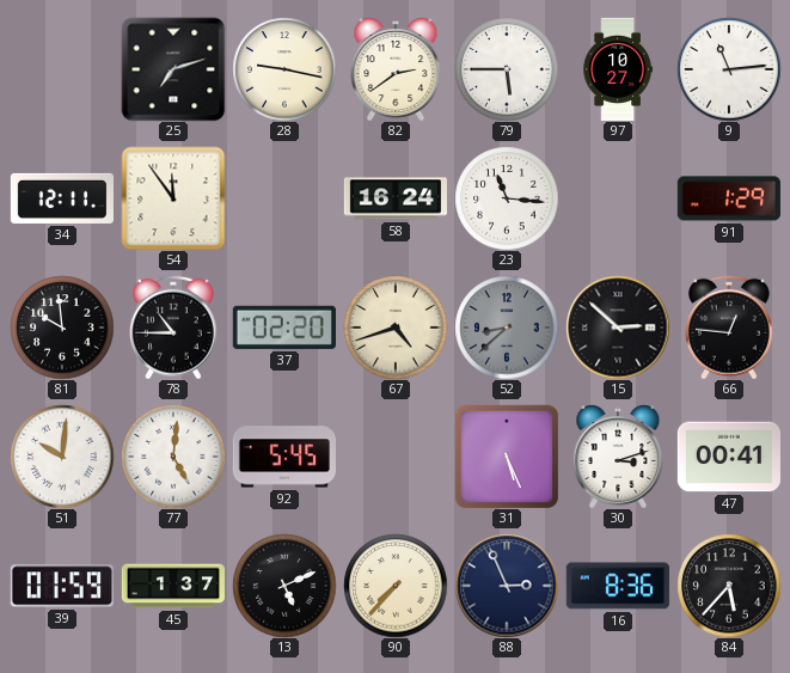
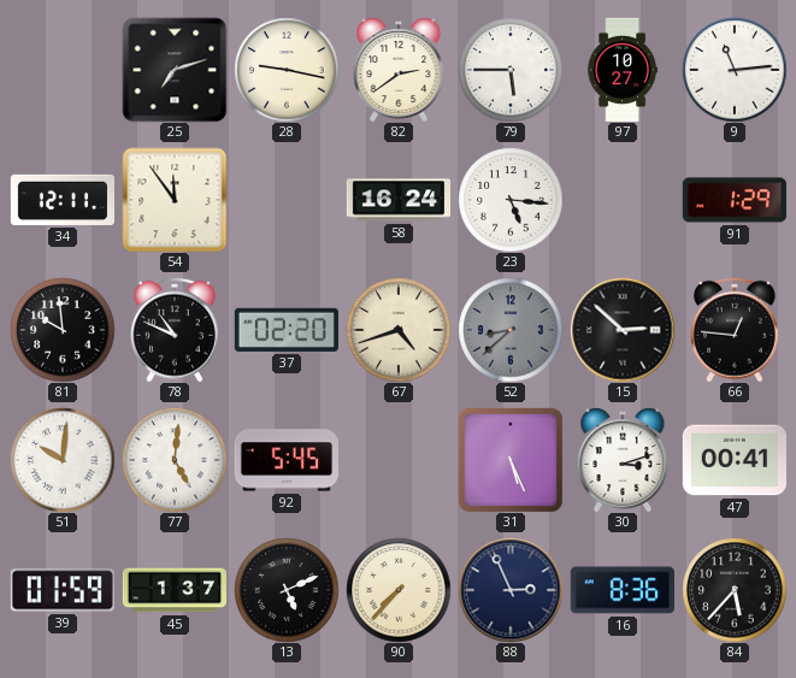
23: 11:16 -> 5:16
78: 10:45 -> 10:49
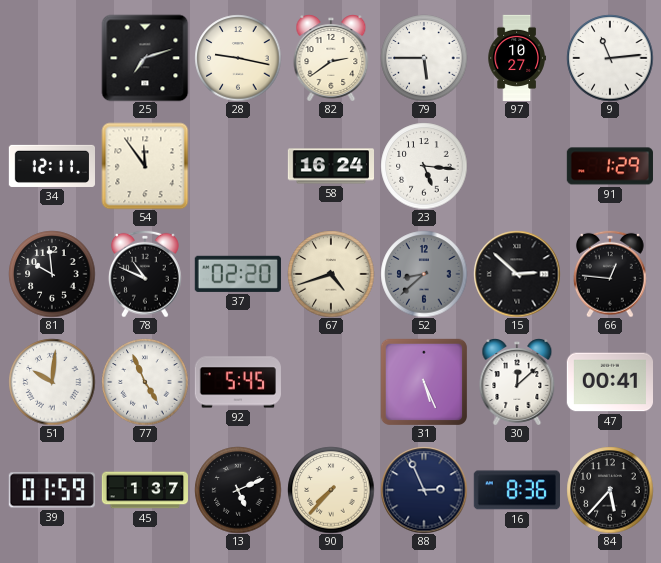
77: 5:01 -> 4:56
30: 3:12 -> 12:08
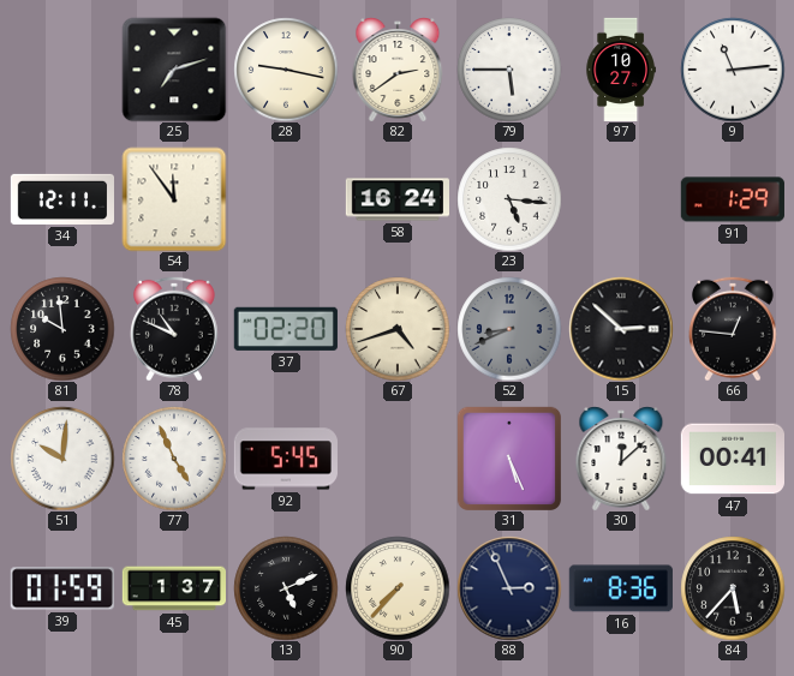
52: 8:38 -> 8:41
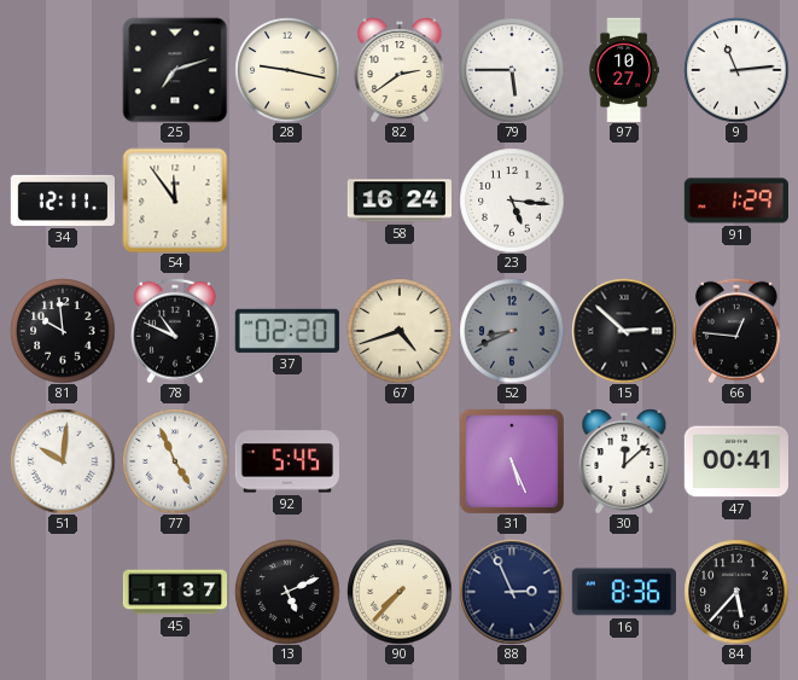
39: 01:59 -> none
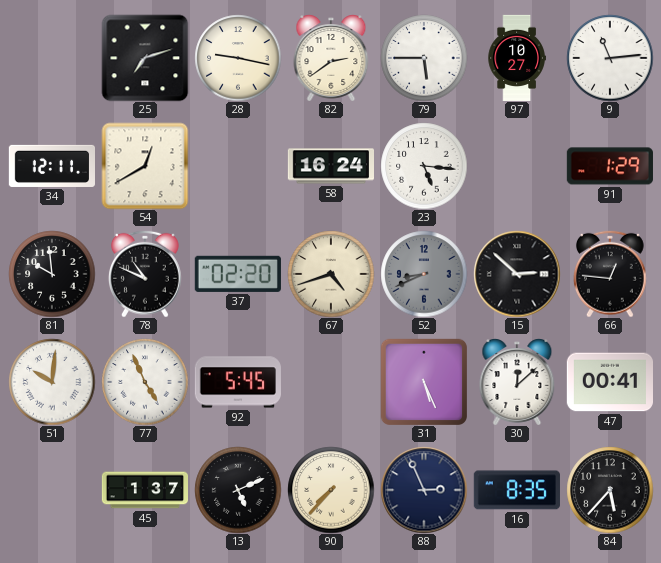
54: 11:54 -> 12:40
16: 8:36 -> 8:35
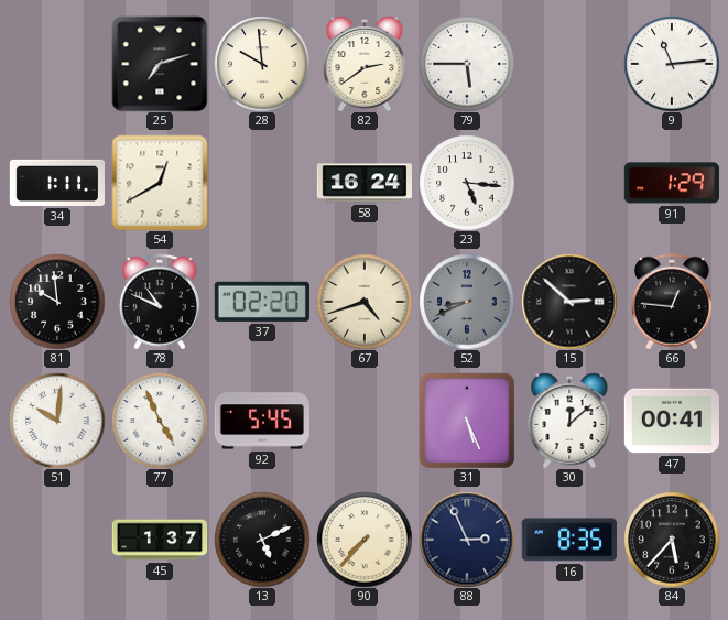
28: 9:17 -> 9:59
97: 10:27 -> none
34: 12:11 -> 1:11
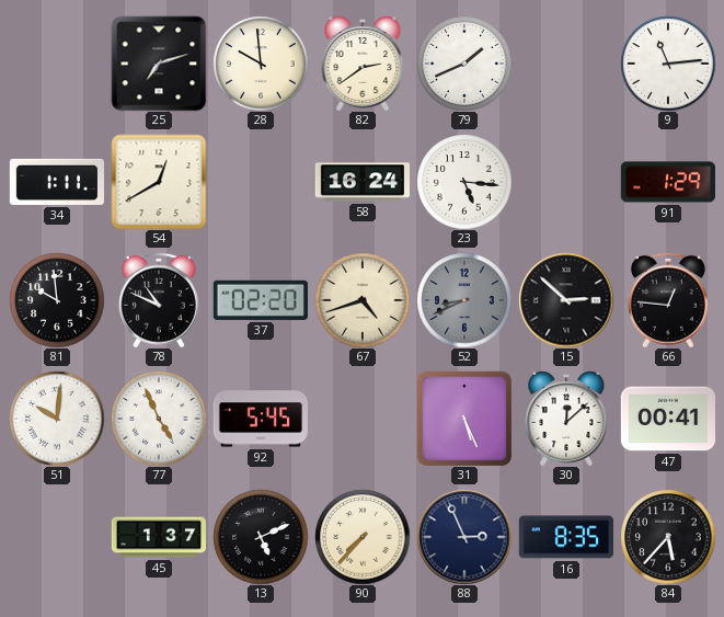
79: 5:45 -> 1:41
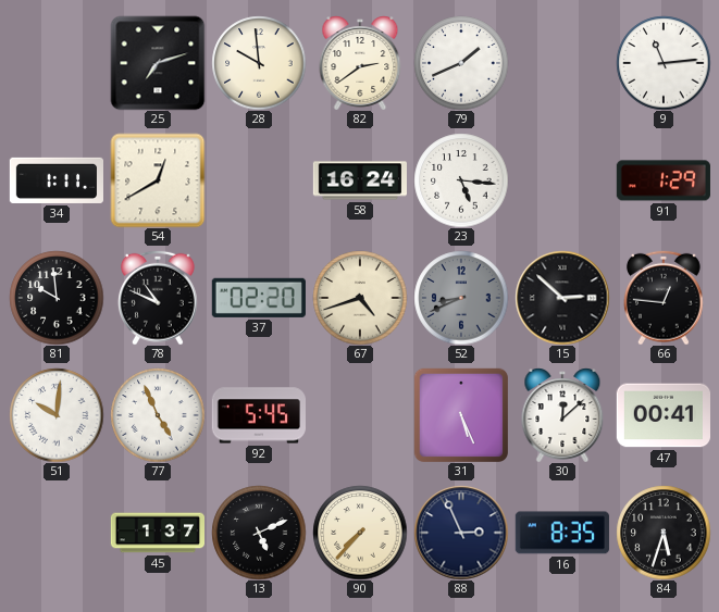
84: 5:37 -> 5:33
